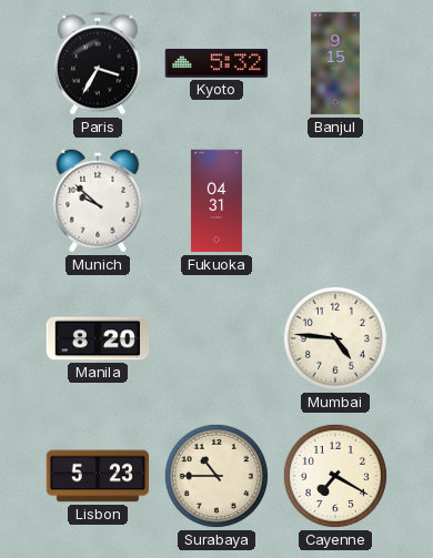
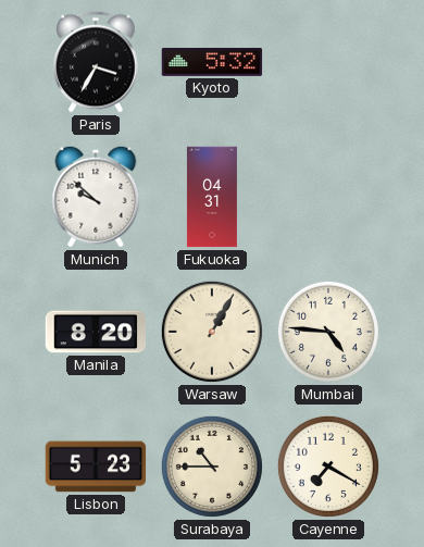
Banjul: 9:15 -> none
Warsaw: none -> 1:05
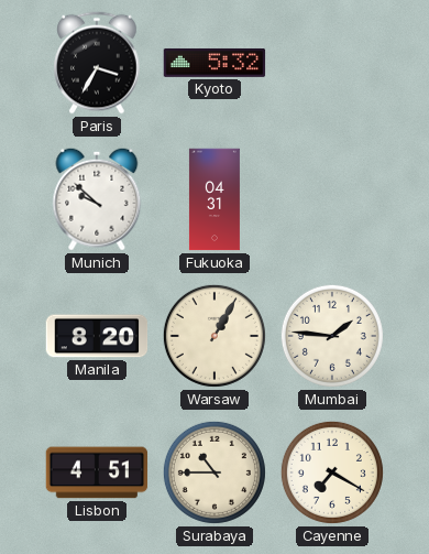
Mumbai: 4:46 -> 1:46
Lisbon: 5:23 -> 4:51
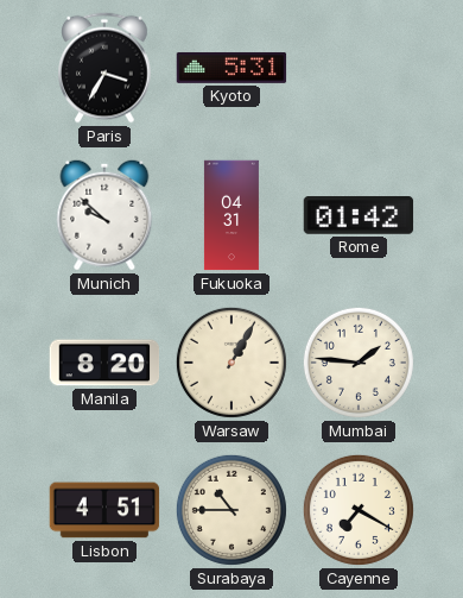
Kyoto: 5:32 -> 5:31
Rome: none -> 01:42
